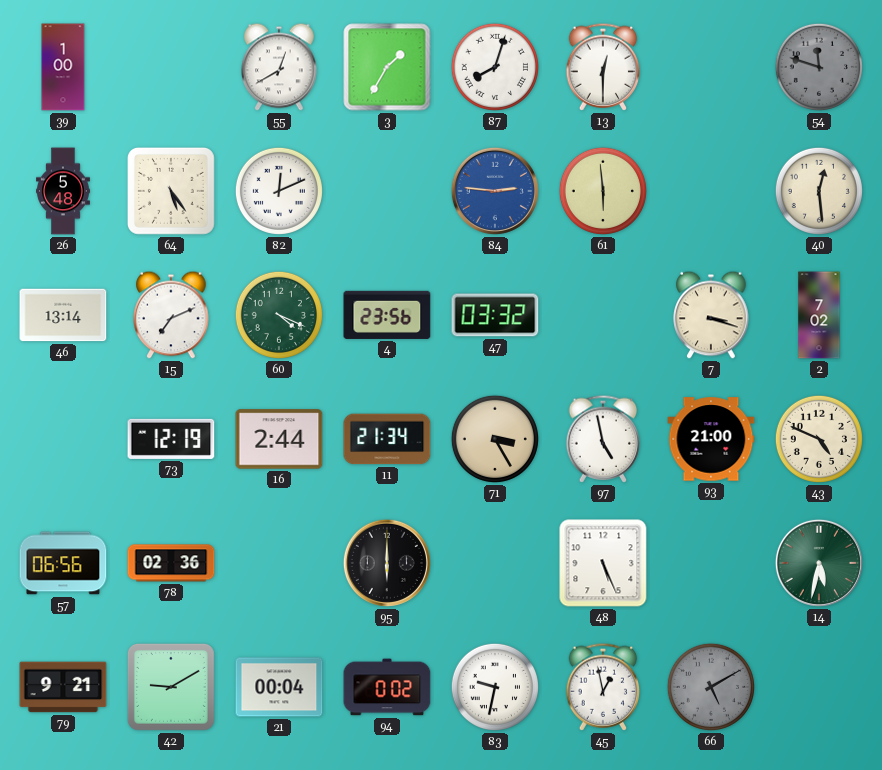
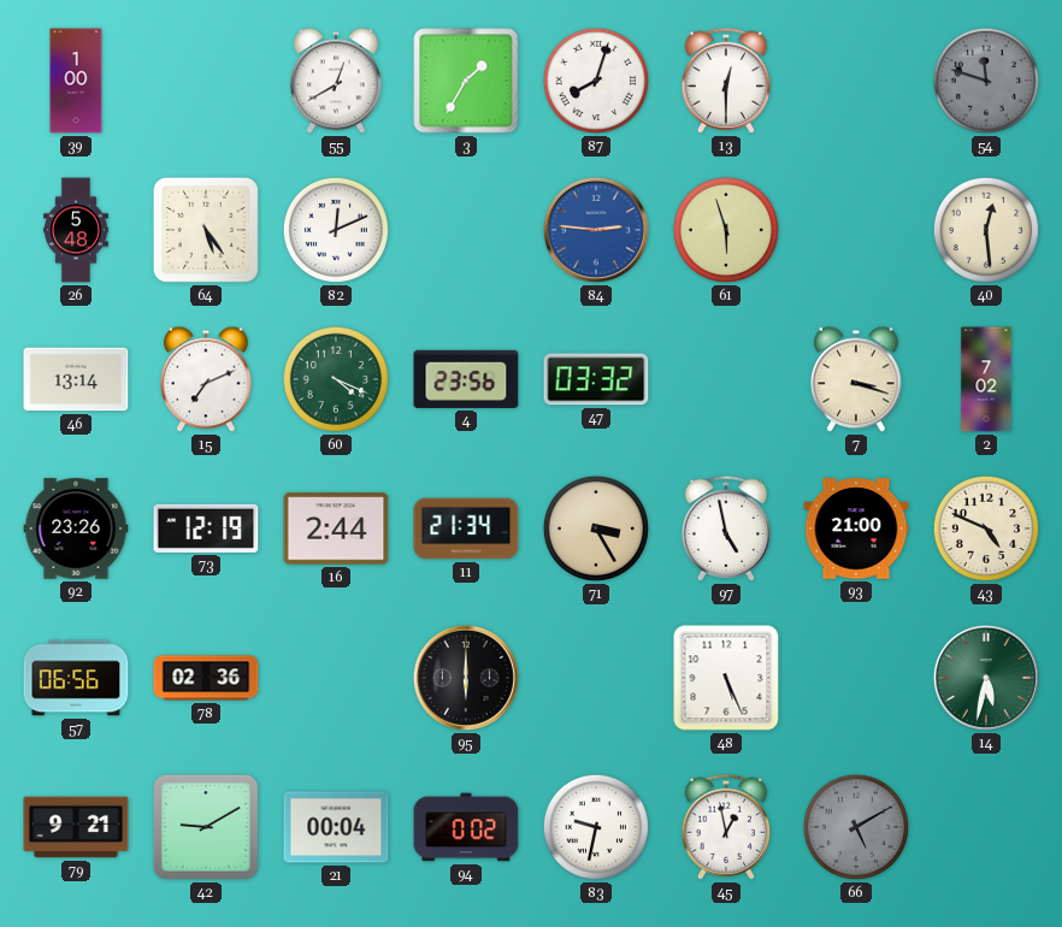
61: 5:59 -> 5:57
92: none -> 23:26
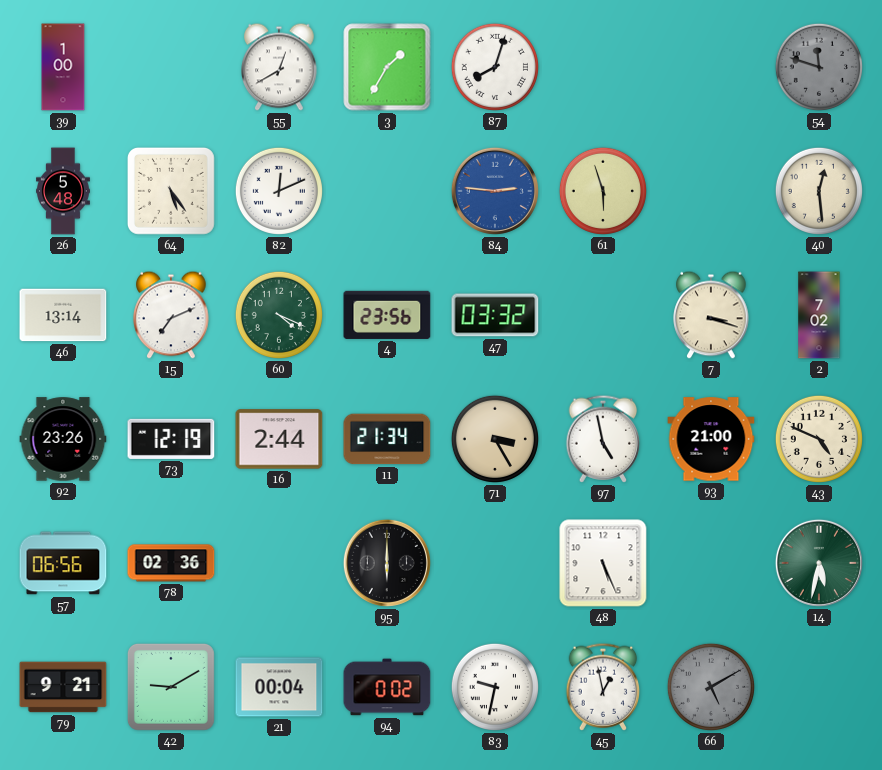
13: 12:30 -> none
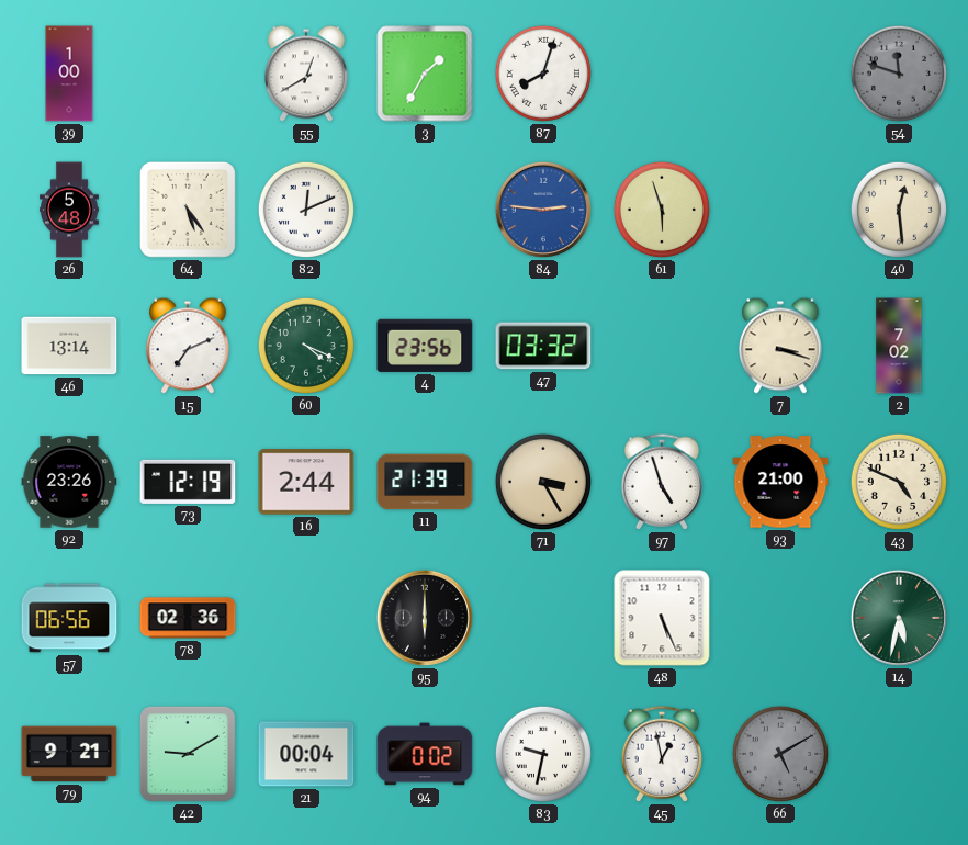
11: 21:34 -> 21:39
97: 4:58 -> 4:57
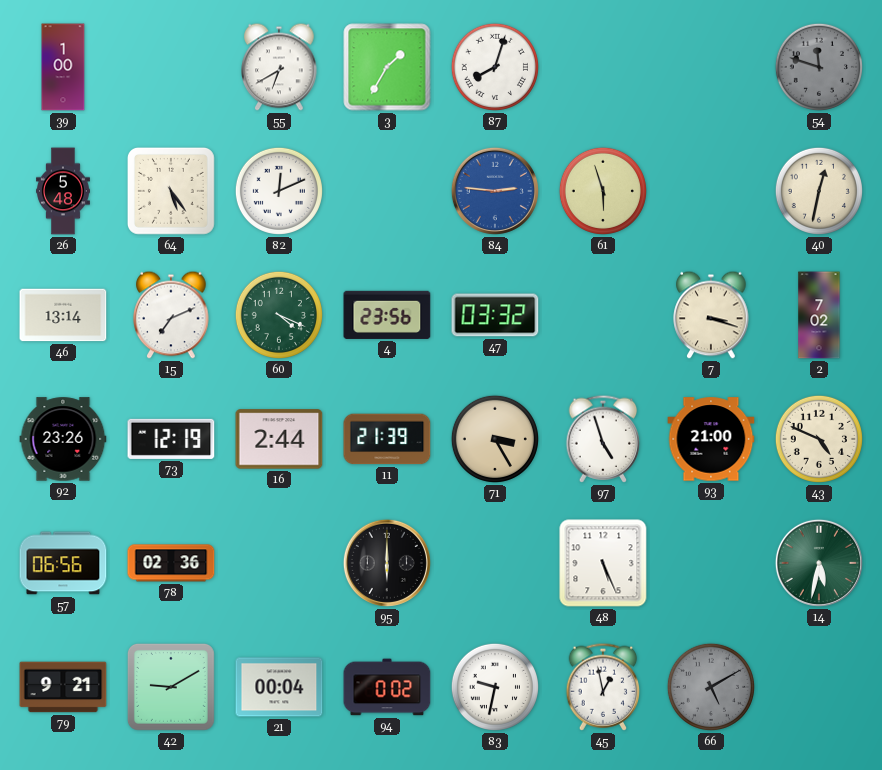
55: 12:40 -> 6:40
40: 12:29 -> 12:32
